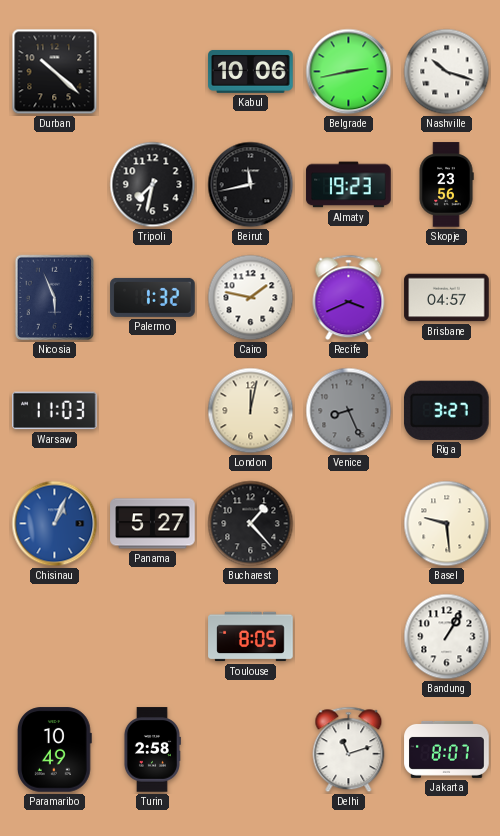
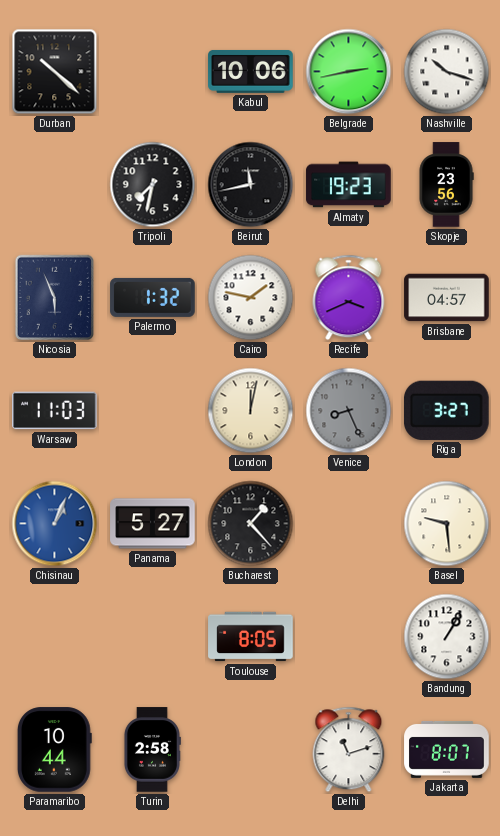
Paramaribo: 10:49 -> 10:44
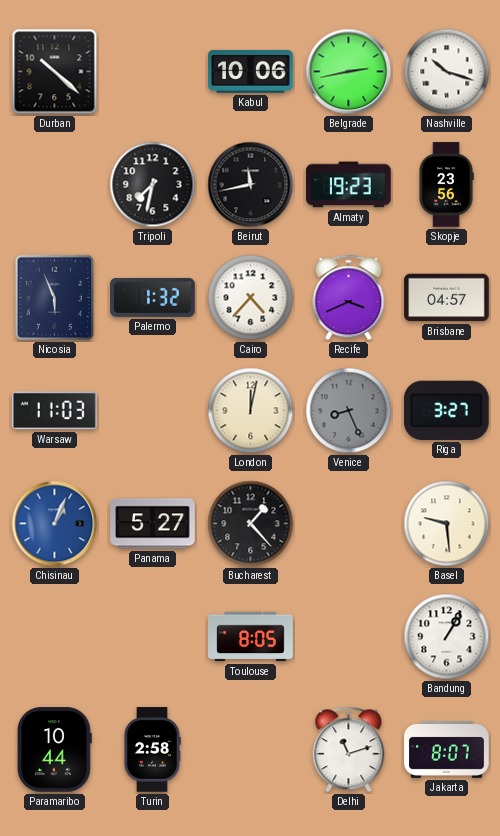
Cairo: 1:47 -> 4:37
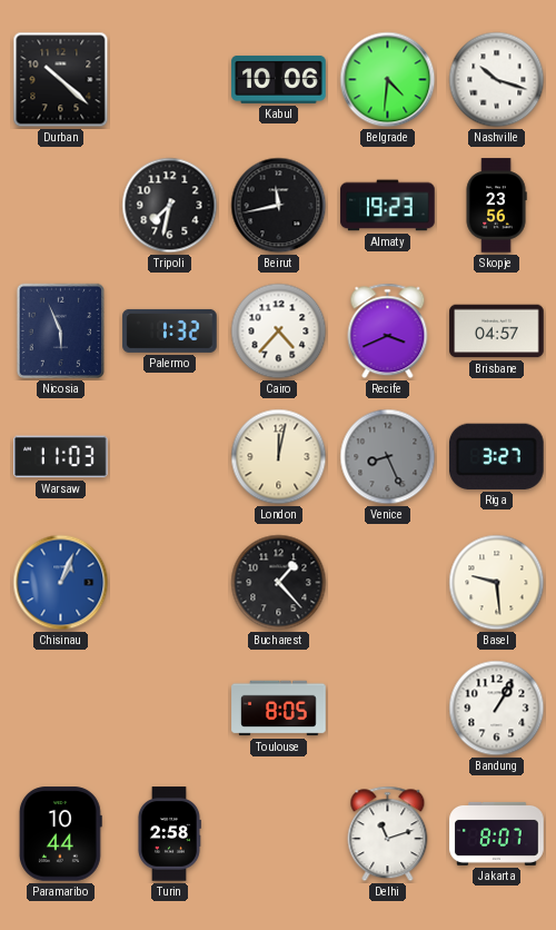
Belgrade: 2:43 -> 4:31
Panama: 5:27 -> none
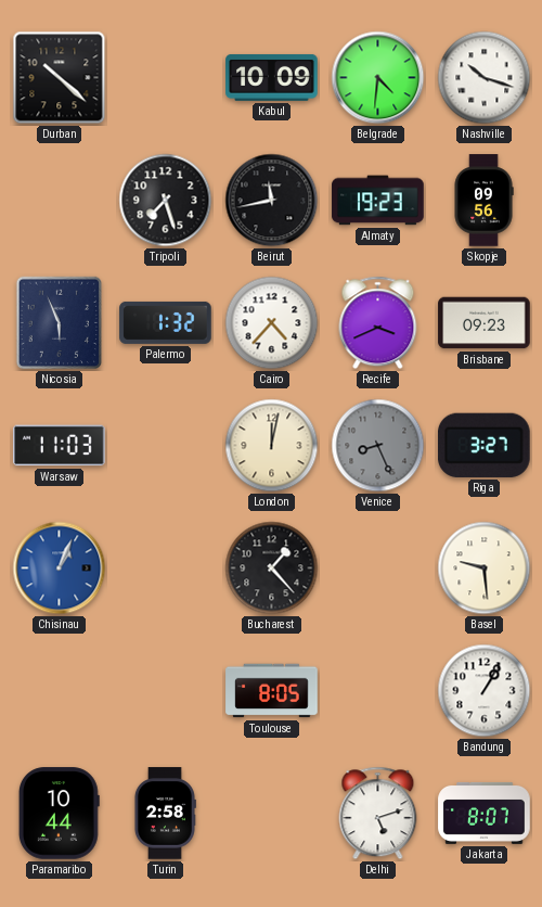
Kabul: 10:06 -> 10:09
Tripoli: 7:32 -> 7:27
Skopje: 23:56 -> 09:56
Brisbane: 04:57 -> 09:23
Delhi: 11:12 -> 5:12
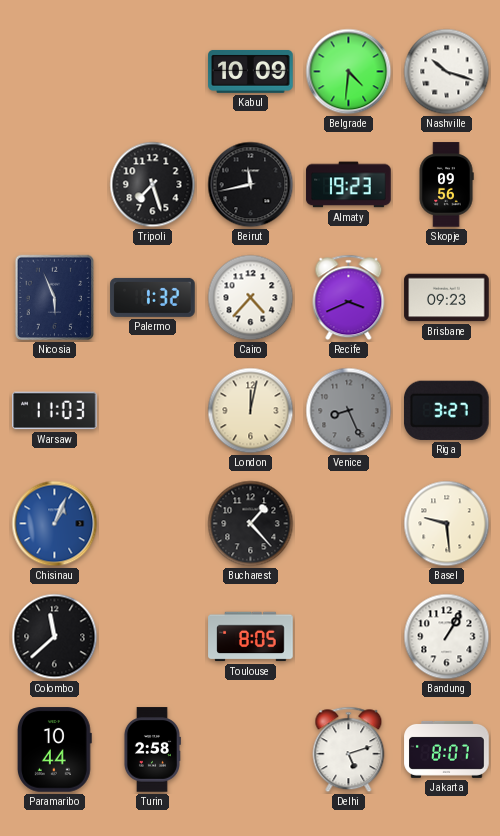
Durban: 10:22 -> none
Colombo: none -> 11:38
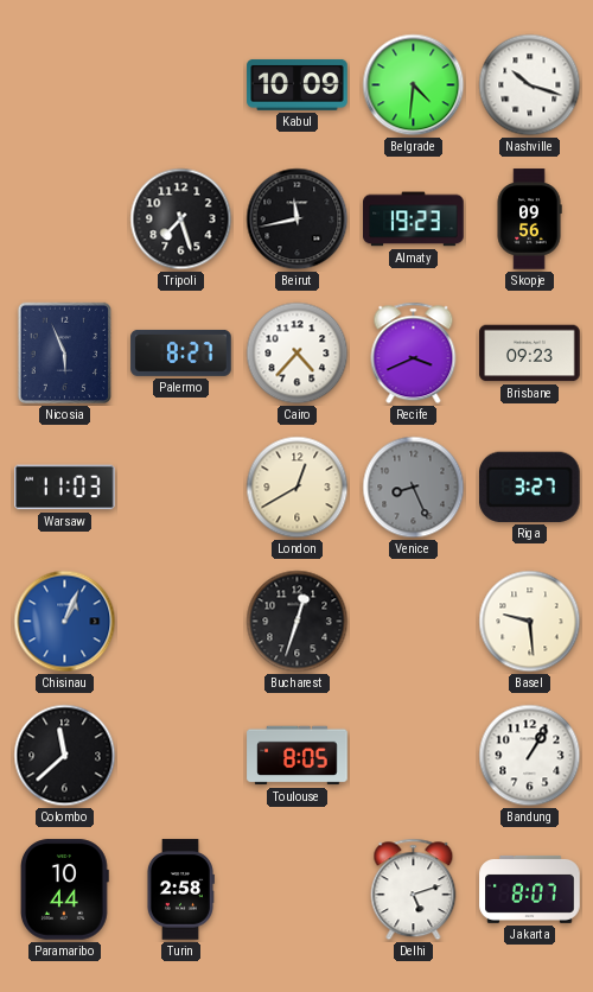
Palermo: 1:32 -> 8:27
London: 12:02 -> 12:40
Bucharest: 1:23 -> 12:33
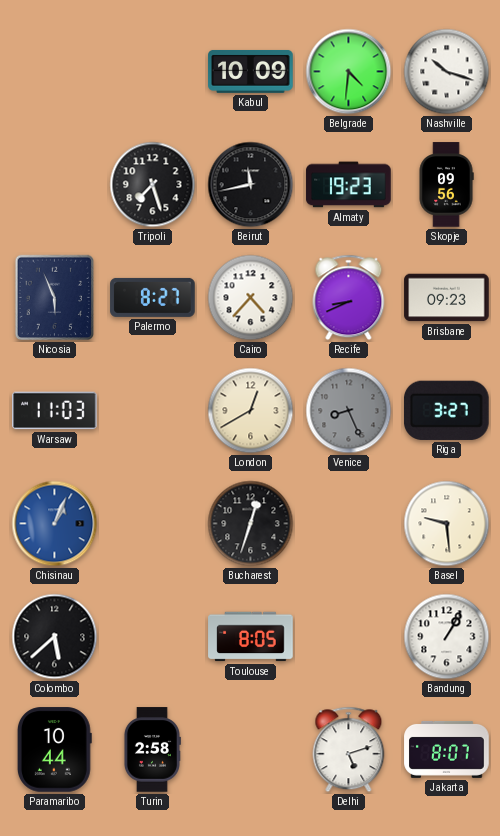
Recife: 3:41 -> 8:41
Colombo: 11:38 -> 5:38
